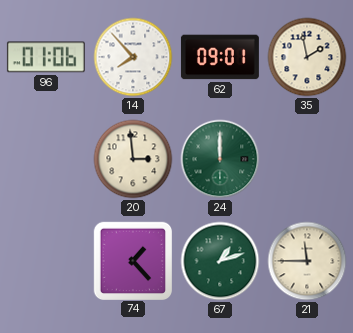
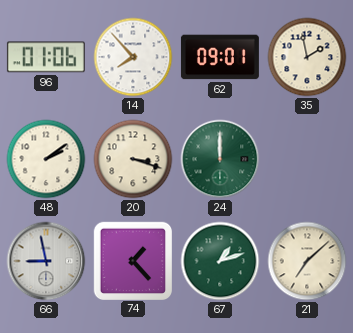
48: none -> 2:09
20: 2:59 -> 3:18
66: none -> 8:58
21: 11:45 -> 7:08
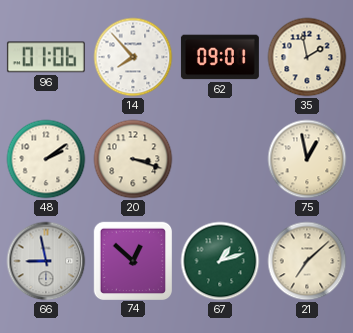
24: 12:00 -> none
75: none -> 12:58
74: 1:23 -> 12:52
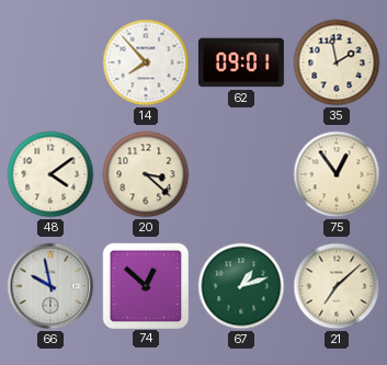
96: 01:06 -> none
48: 2:09 -> 4:09
20: 3:18 -> 3:22
75: 12:58 -> 12:54
66: 8:58 -> 9:58
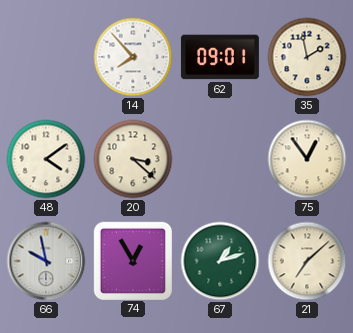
74: 12:52 -> 12:55
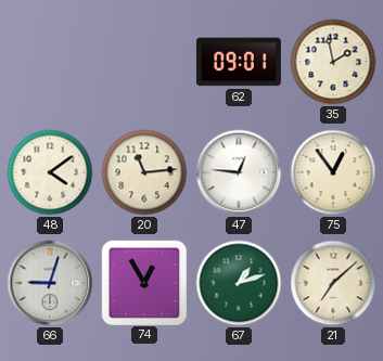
14: 7:53 -> none
20: 3:22 -> 11:14
47: none -> 12:46
66: 9:58 -> 9:03
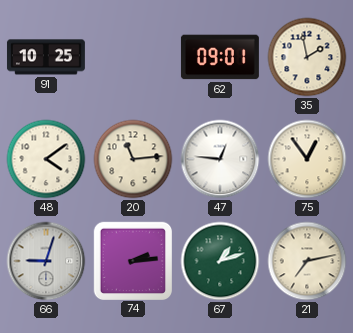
91: none -> 10:25
74: 12:55 -> 2:14
21: 7:08 -> 7:13
